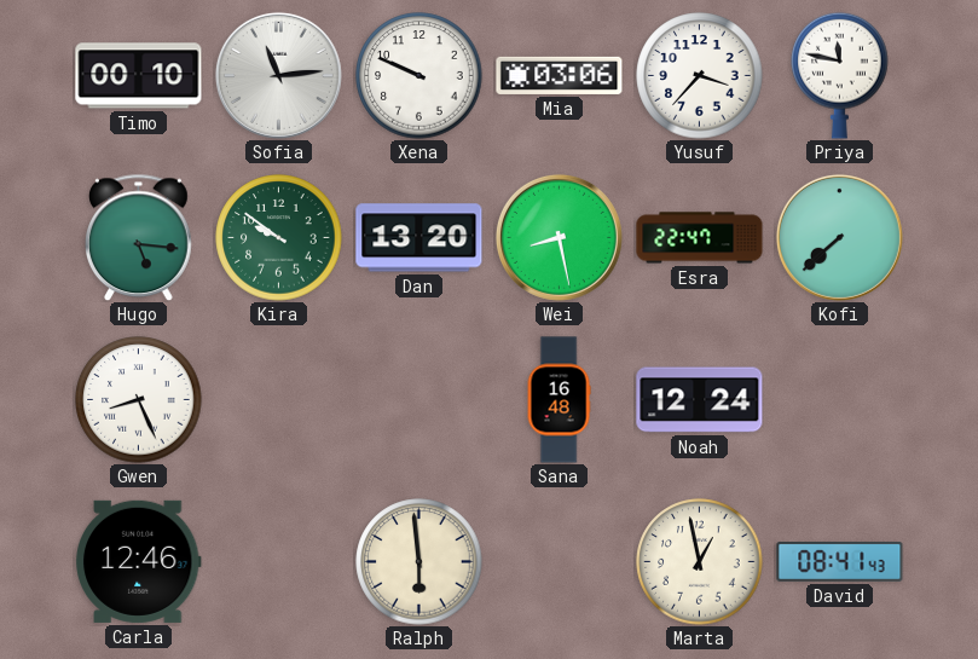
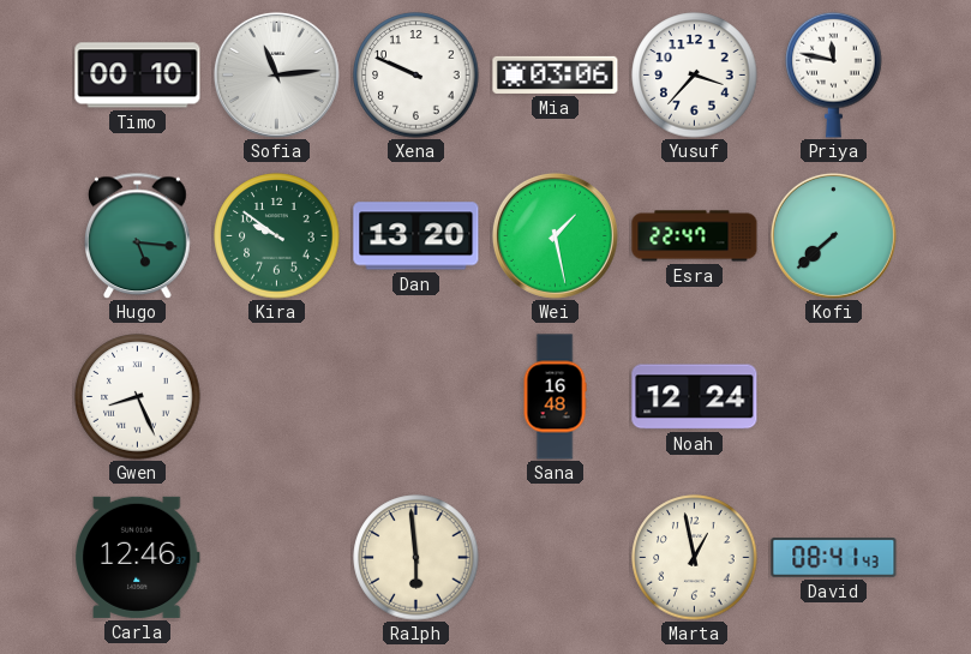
Wei: 8:28 -> 1:28
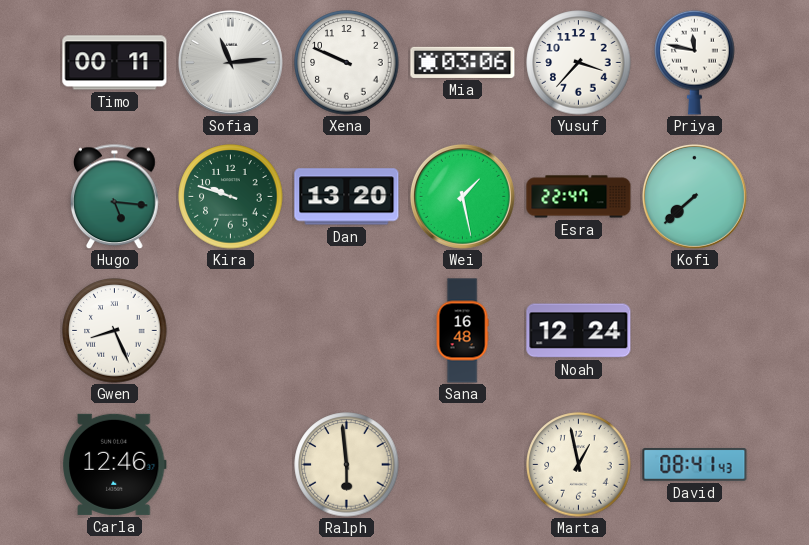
Timo: 00:10 -> 00:11
Kira: 9:51 -> 9:48
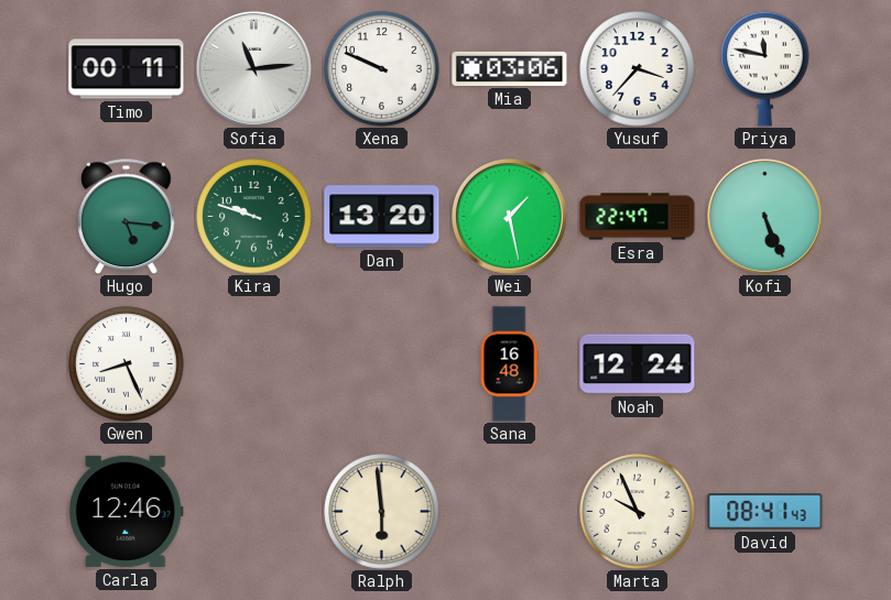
Kofi: 7:38 -> 5:26
Marta: 12:58 -> 9:56
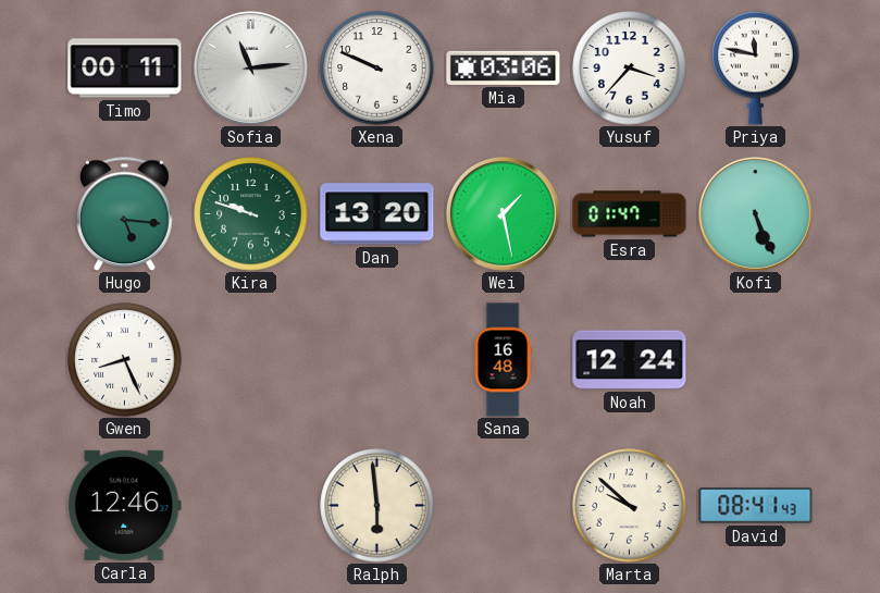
Esra: 22:47 -> 01:47
Marta: 9:56 -> 9:52
